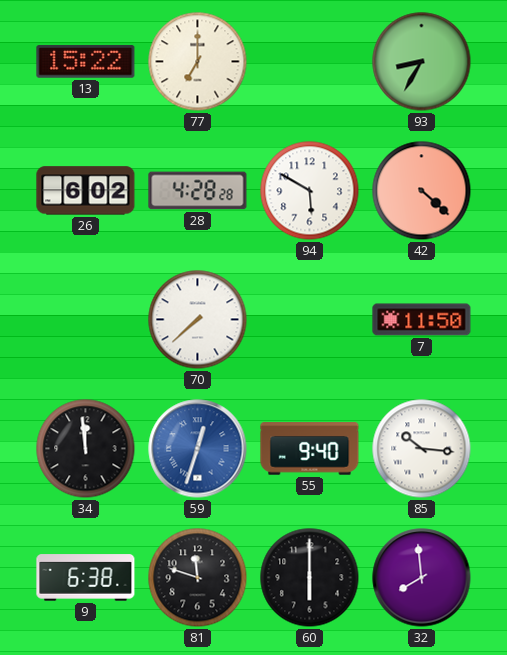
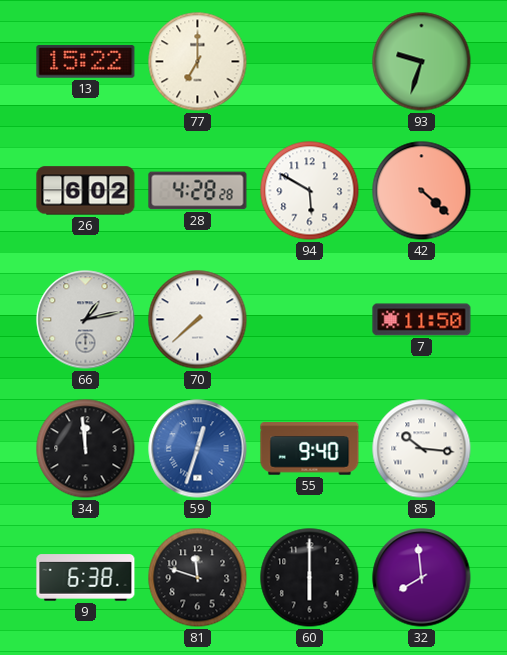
93: 8:35 -> 9:33
66: none -> 1:13
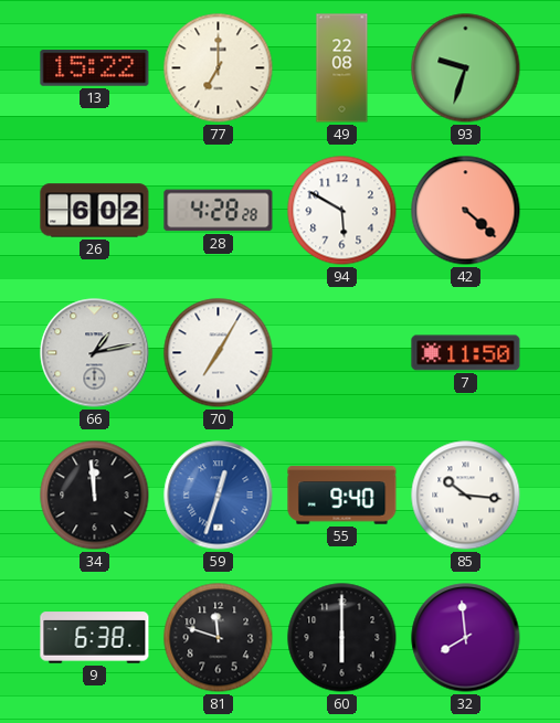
49: none -> 22:08
70: 7:38 -> 7:05
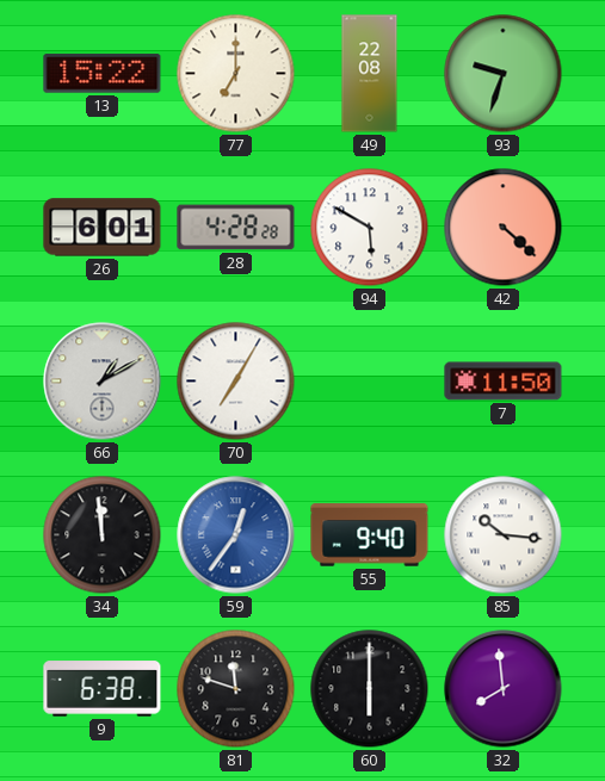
26: 6:02 -> 6:01
66: 1:13 -> 1:10
59: 12:33 -> 12:36
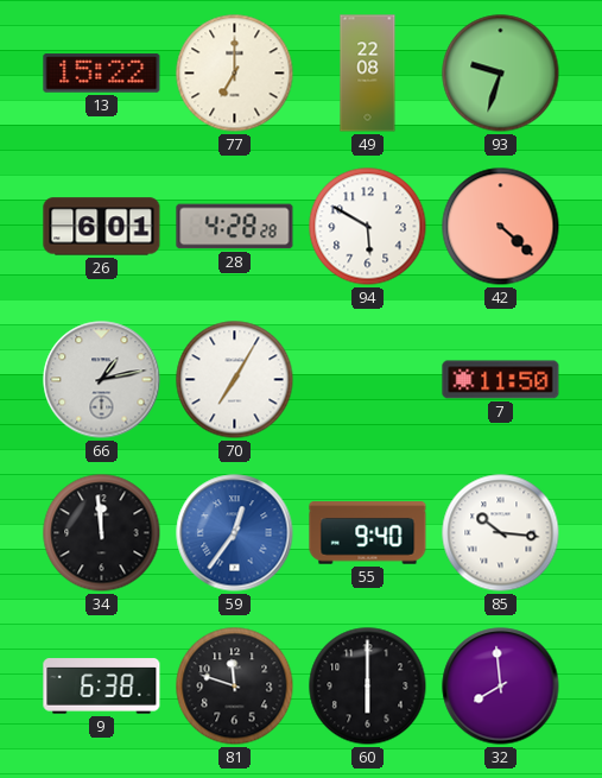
66: 1:10 -> 1:13
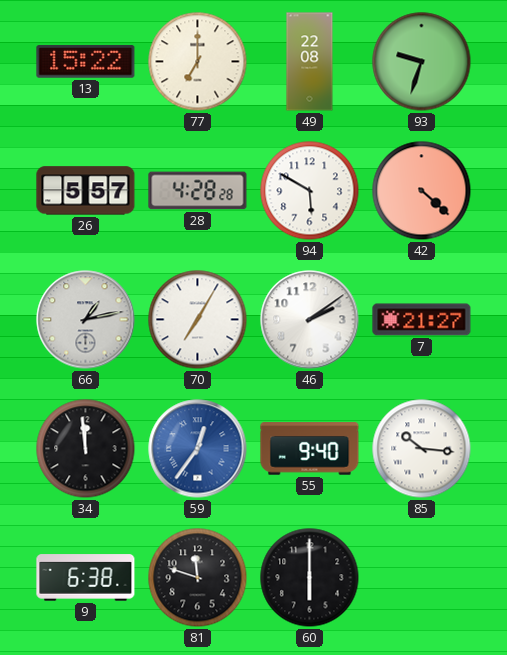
26: 6:01 -> 5:57
46: none -> 2:09
7: 11:50 -> 21:27
32: 7:59 -> none
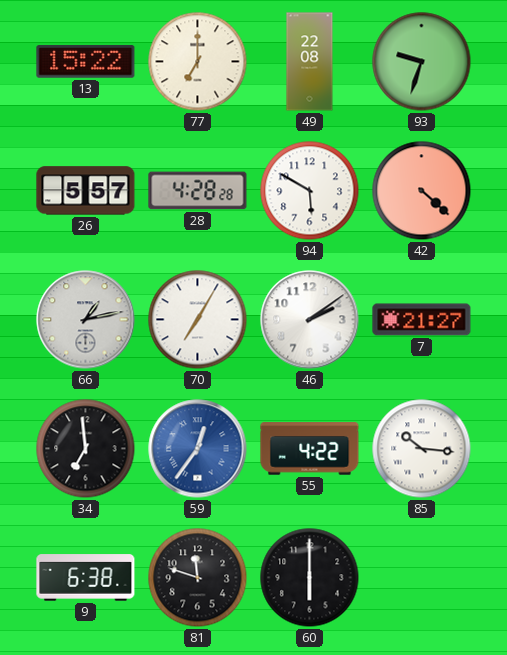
34: 11:59 -> 6:59
55: 9:40 -> 4:22
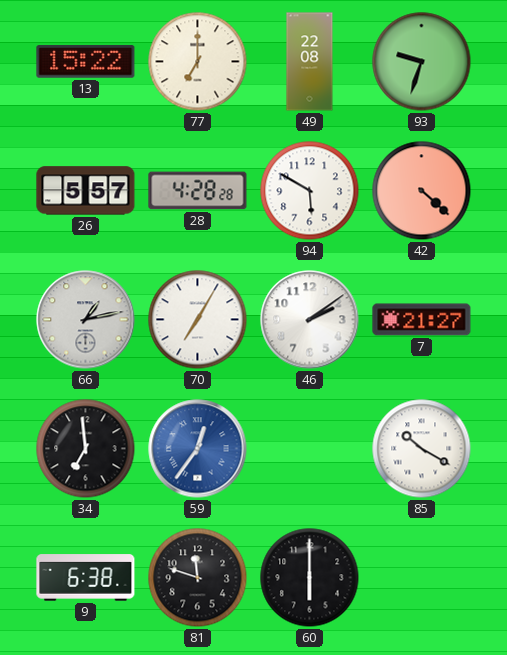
55: 4:22 -> none
85: 10:16 -> 10:20
